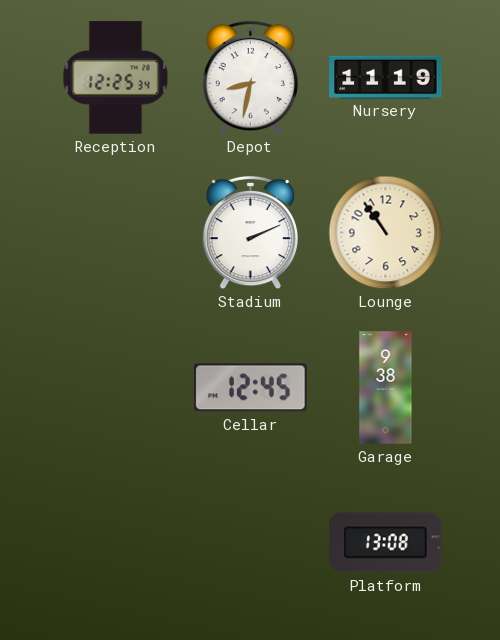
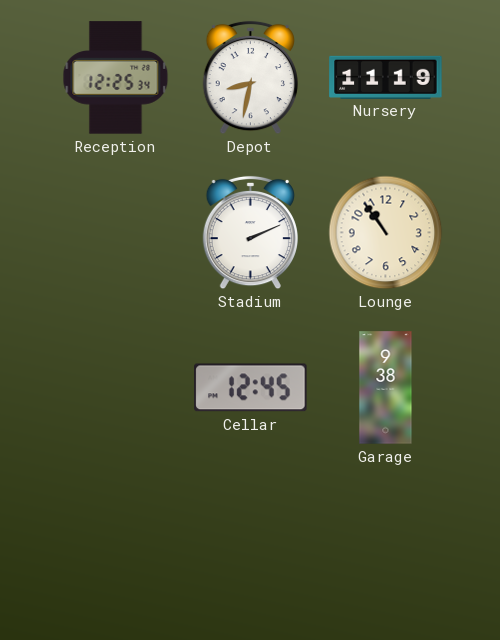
Platform: 13:08 -> none
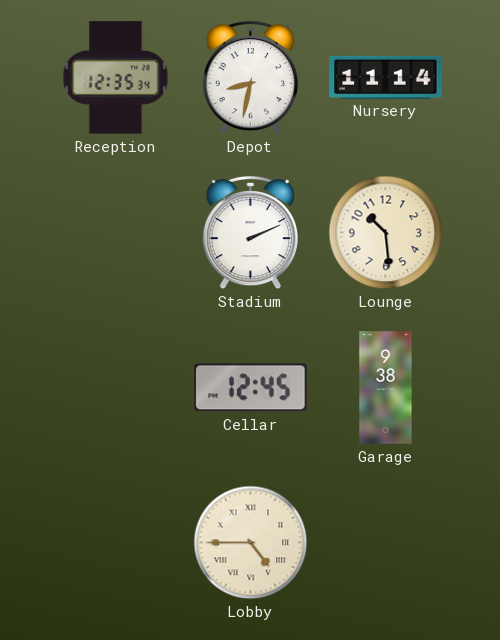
Reception: 12:25 -> 12:35
Nursery: 11:19 -> 11:14
Lounge: 10:54 -> 10:29
Lobby: none -> 4:45
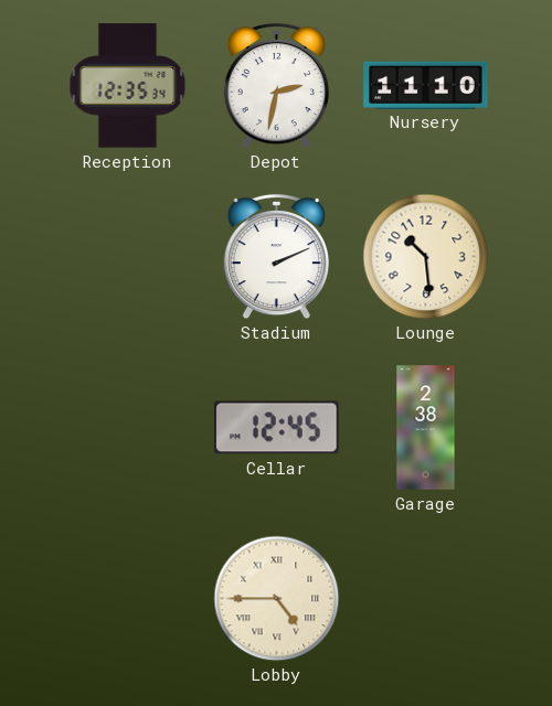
Depot: 8:32 -> 2:32
Nursery: 11:14 -> 11:10
Garage: 9:38 -> 2:38
